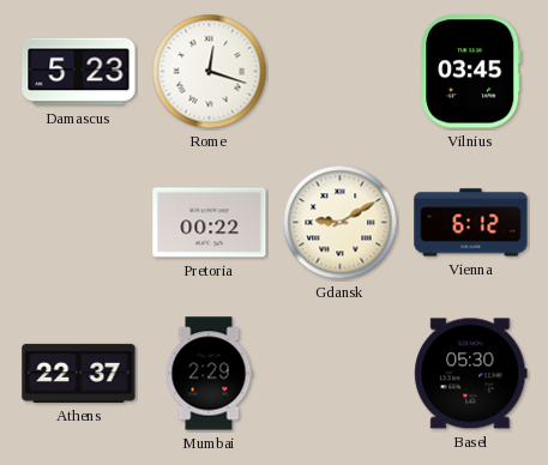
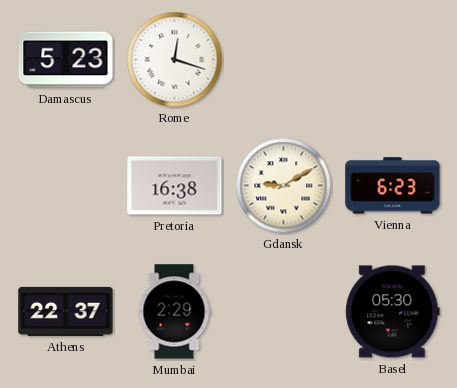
Vilnius: 03:45 -> none
Pretoria: 00:22 -> 16:38
Vienna: 6:12 -> 6:23
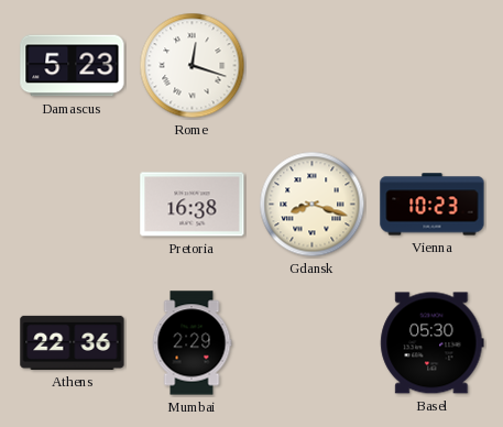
Gdansk: 9:10 -> 8:18
Vienna: 6:23 -> 10:23
Athens: 22:37 -> 22:36
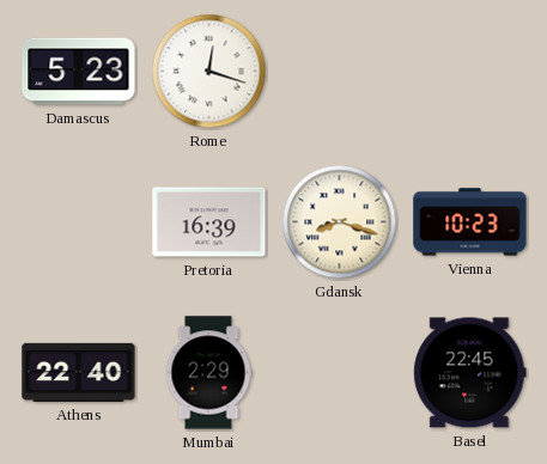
Pretoria: 16:38 -> 16:39
Athens: 22:36 -> 22:40
Basel: 05:30 -> 22:45
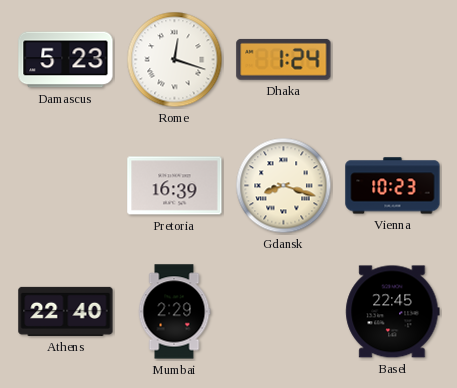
Dhaka: none -> 1:24
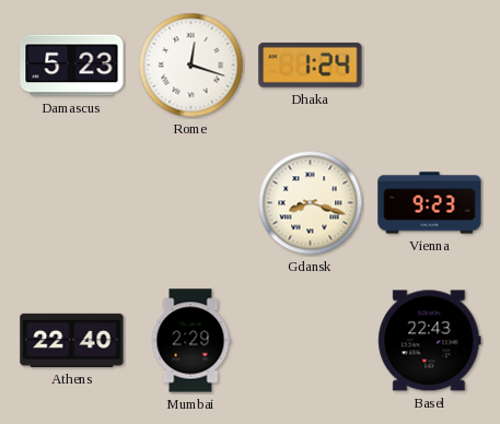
Pretoria: 16:39 -> none
Vienna: 10:23 -> 9:23
Basel: 22:45 -> 22:43
